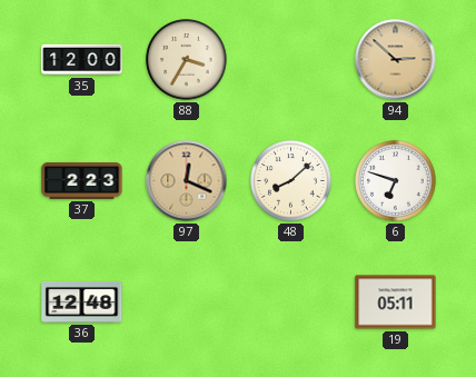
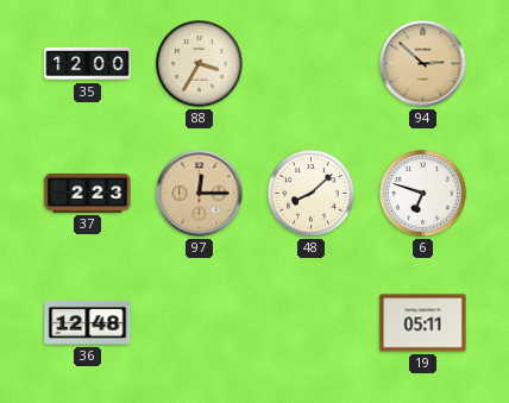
97: 12:19 -> 12:15
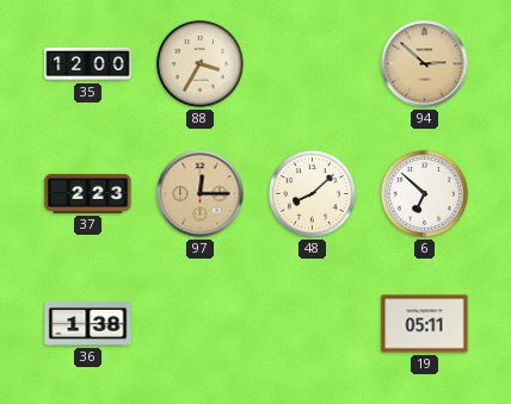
6: 6:48 -> 6:52
36: 12:48 -> 1:38
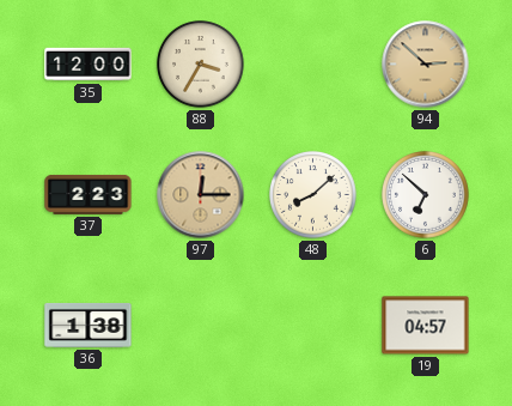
19: 05:11 -> 04:57
